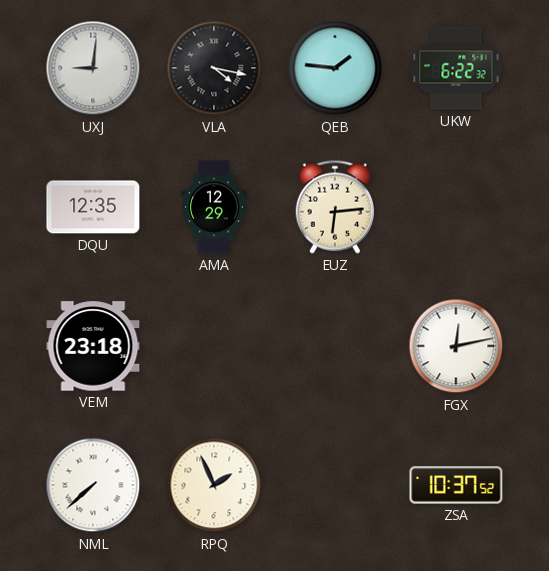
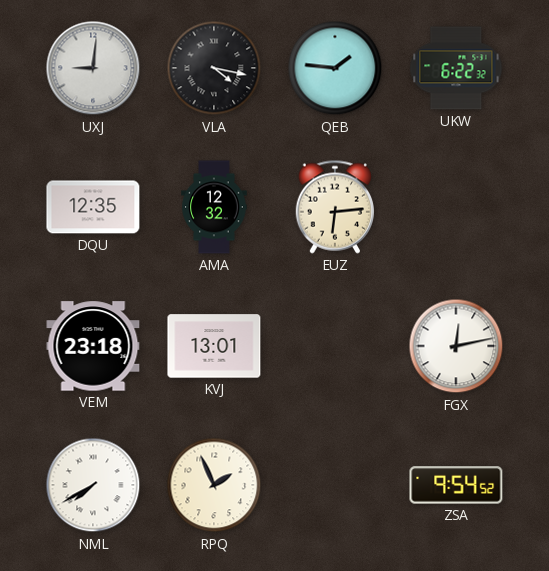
AMA: 12:29 -> 12:32
KVJ: none -> 13:01
NML: 7:38 -> 7:40
ZSA: 10:37 -> 9:54
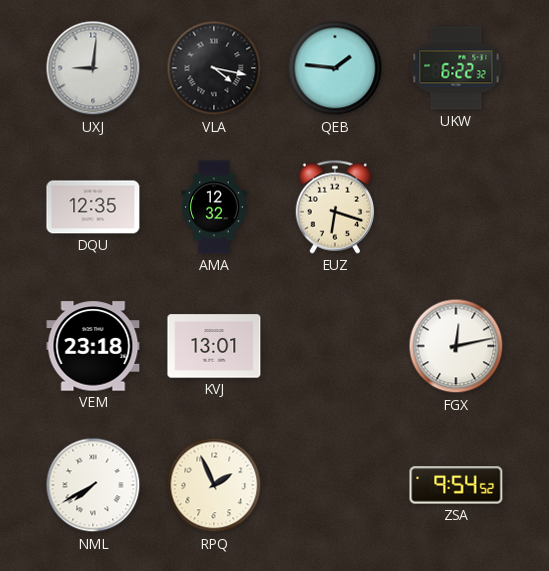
EUZ: 6:14 -> 6:18
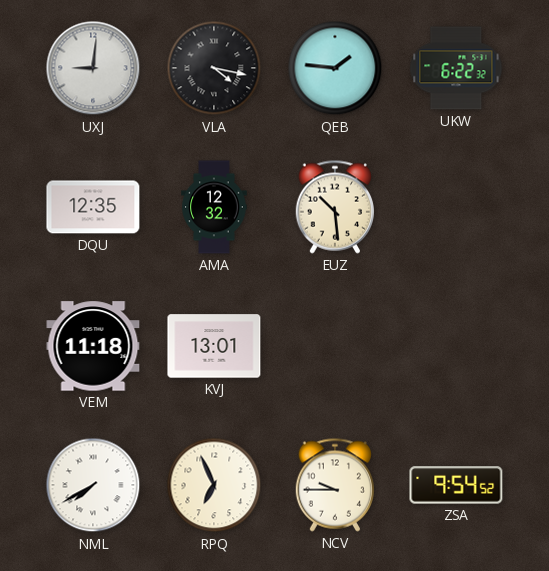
EUZ: 6:18 -> 10:29
VEM: 23:18 -> 11:18
FGX: 12:13 -> none
RPQ: 1:56 -> 6:56
NCV: none -> 9:45
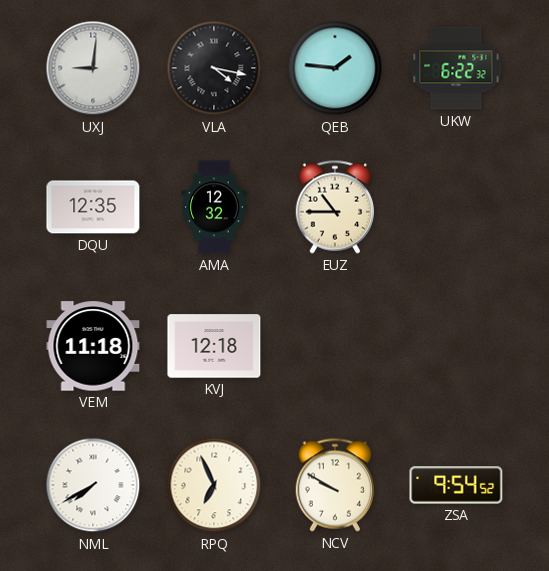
EUZ: 10:29 -> 10:45
KVJ: 13:01 -> 12:18
NCV: 9:45 -> 9:50
